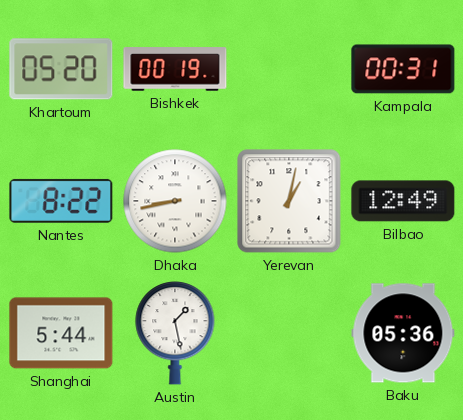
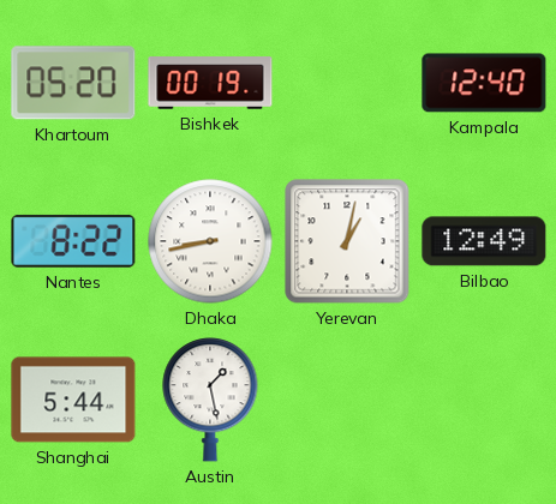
Kampala: 00:31 -> 12:40
Baku: 05:36 -> none
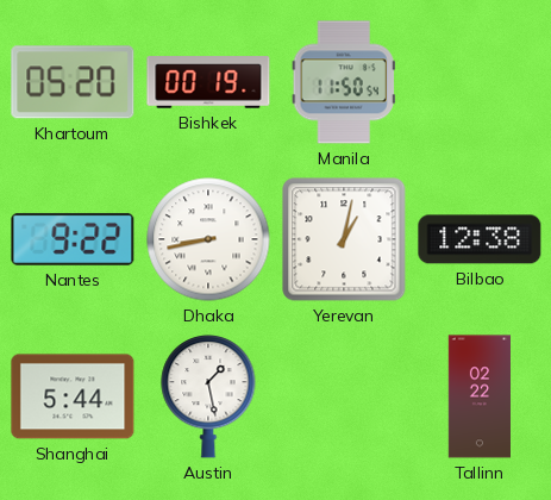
Manila: none -> 11:50
Kampala: 12:40 -> none
Nantes: 8:22 -> 9:22
Bilbao: 12:49 -> 12:38
Tallinn: none -> 02:22
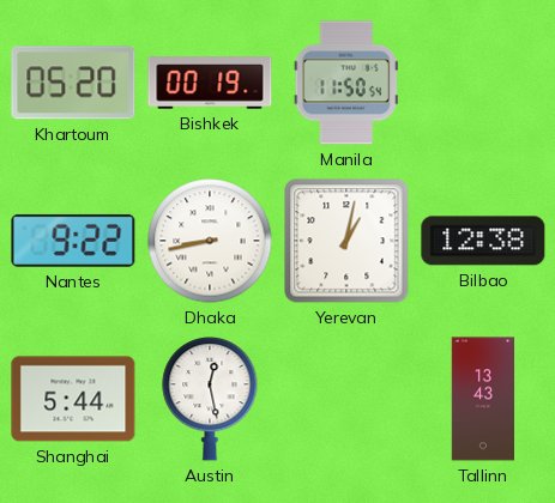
Austin: 1:28 -> 12:28
Tallinn: 02:22 -> 13:43
